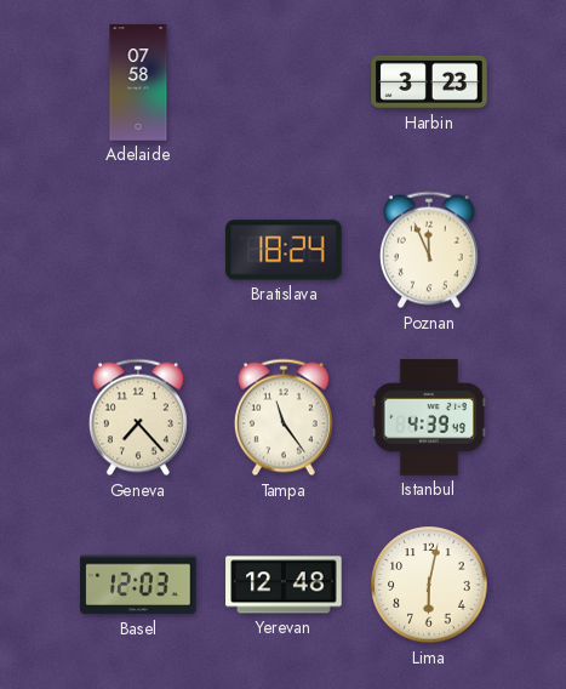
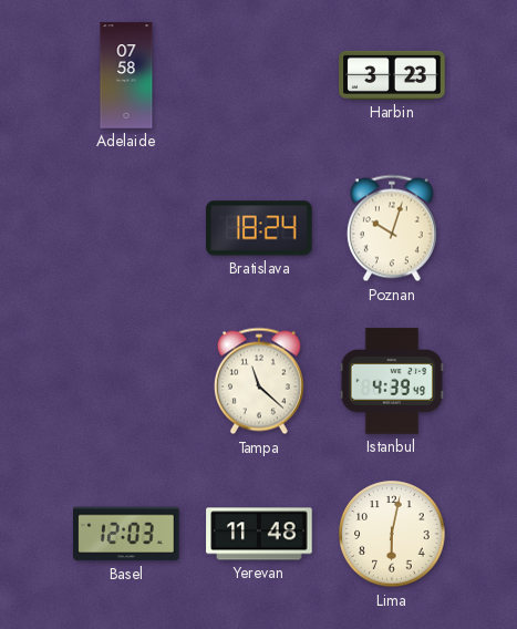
Poznan: 11:56 -> 10:03
Geneva: 7:23 -> none
Tampa: 11:24 -> 11:22
Yerevan: 12:48 -> 11:48
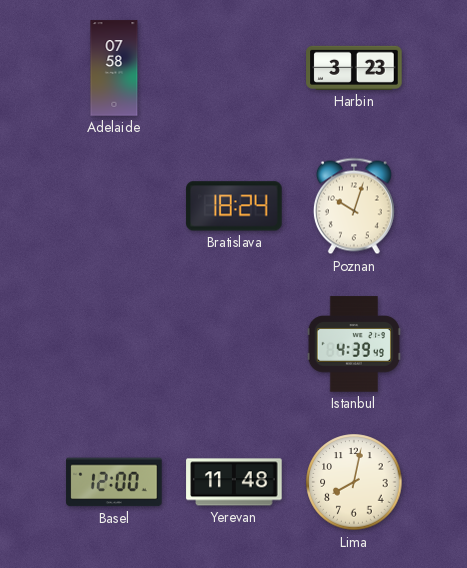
Tampa: 11:22 -> none
Basel: 12:03 -> 12:00
Lima: 6:02 -> 8:02
